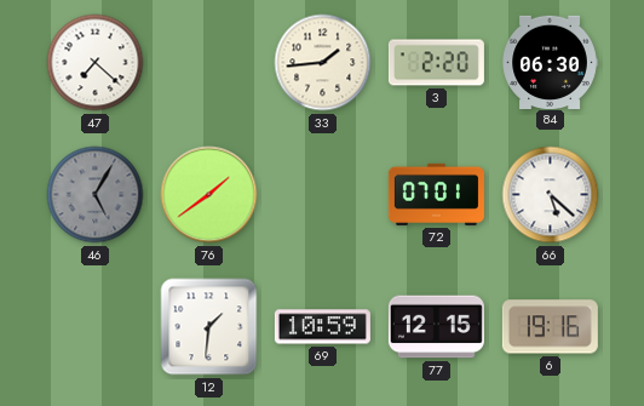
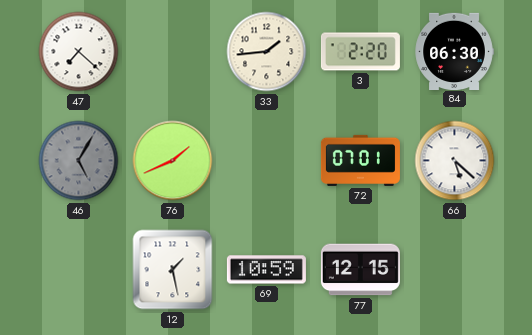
76: 1:39 -> 1:41
12: 1:31 -> 1:28
6: 19:16 -> none
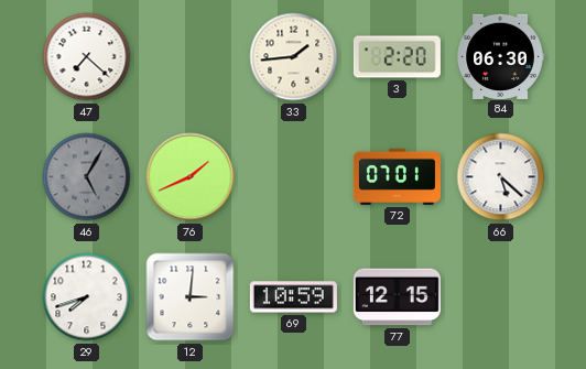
29: none -> 7:42
12: 1:28 -> 3:01
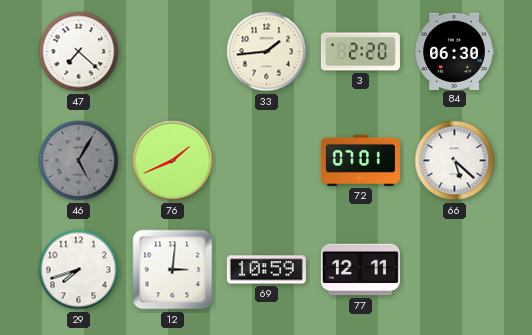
77: 12:15 -> 12:11
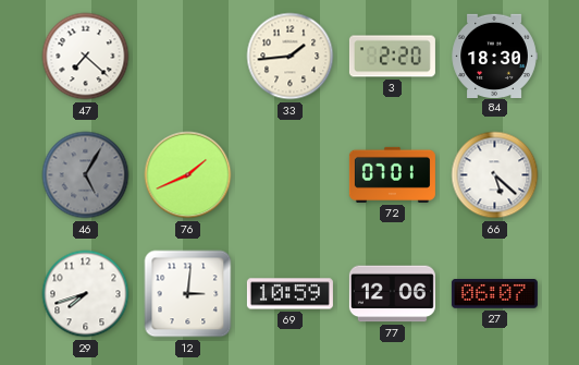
84: 06:30 -> 18:30
77: 12:11 -> 12:06
27: none -> 06:07
